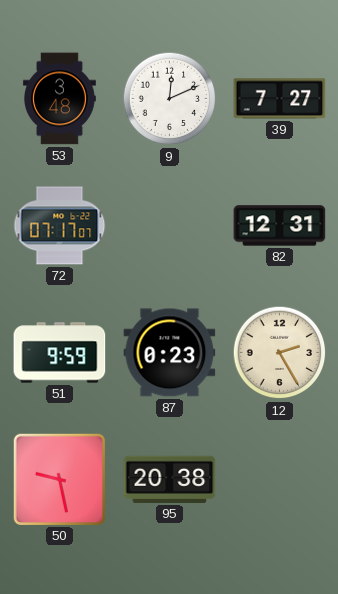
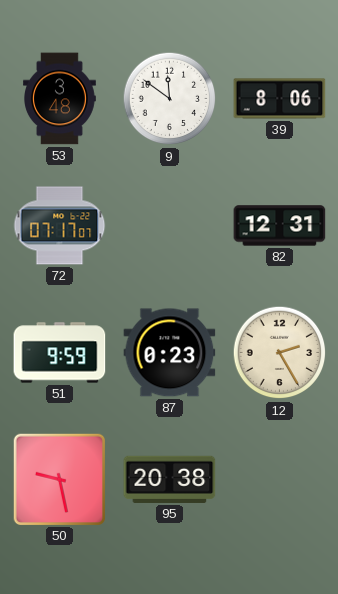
9: 12:11 -> 11:51
39: 7:27 -> 8:06
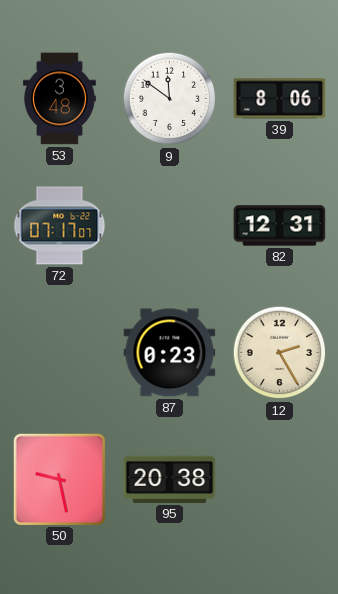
51: 9:59 -> none
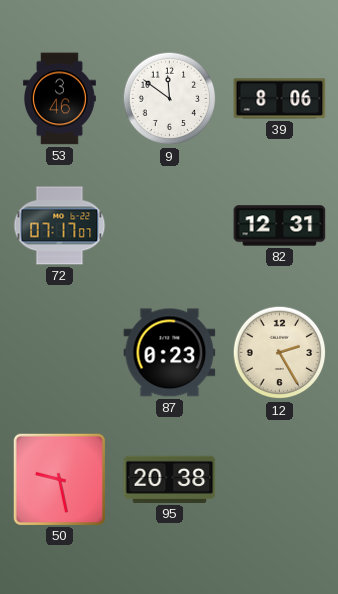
53: 3:48 -> 3:46
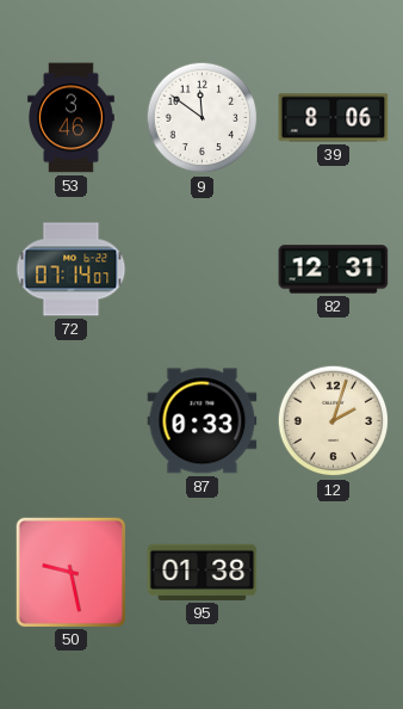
72: 07:17 -> 07:14
87: 0:23 -> 0:33
12: 2:25 -> 2:03
95: 20:38 -> 01:38
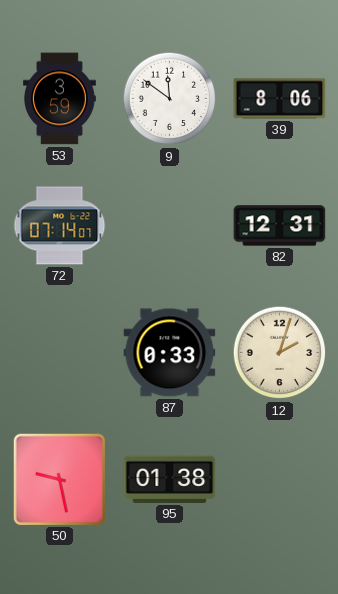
53: 3:46 -> 3:59
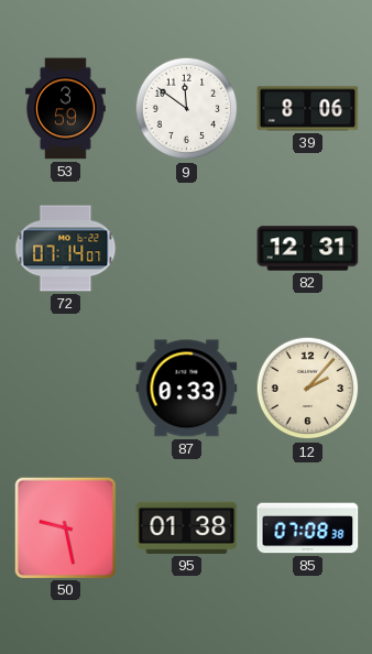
12: 2:03 -> 2:07
85: none -> 07:08
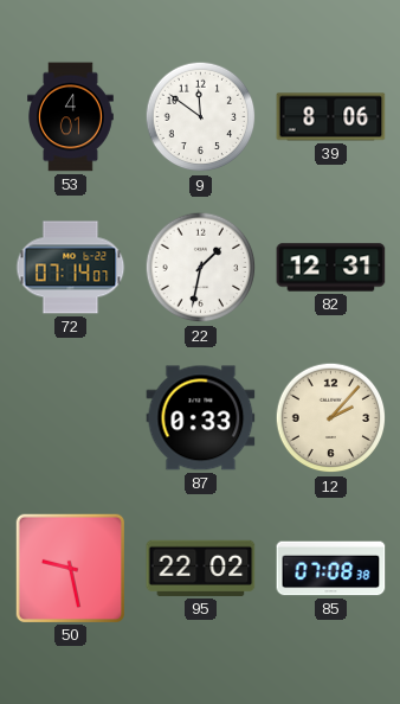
53: 3:59 -> 4:01
22: none -> 1:32
95: 01:38 -> 22:02
